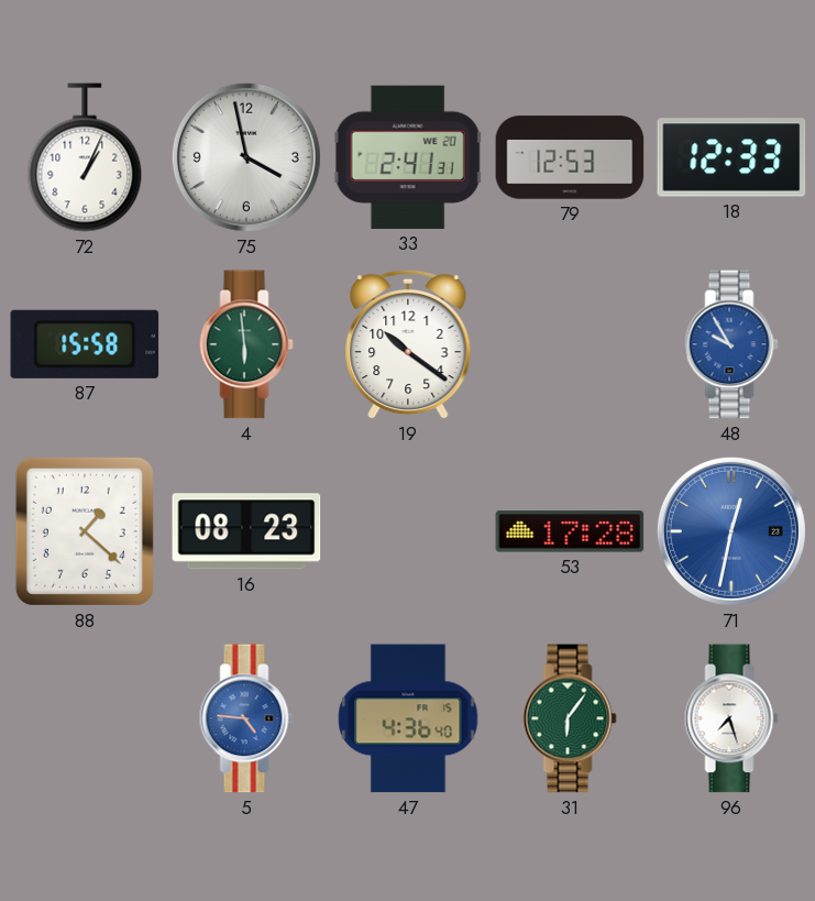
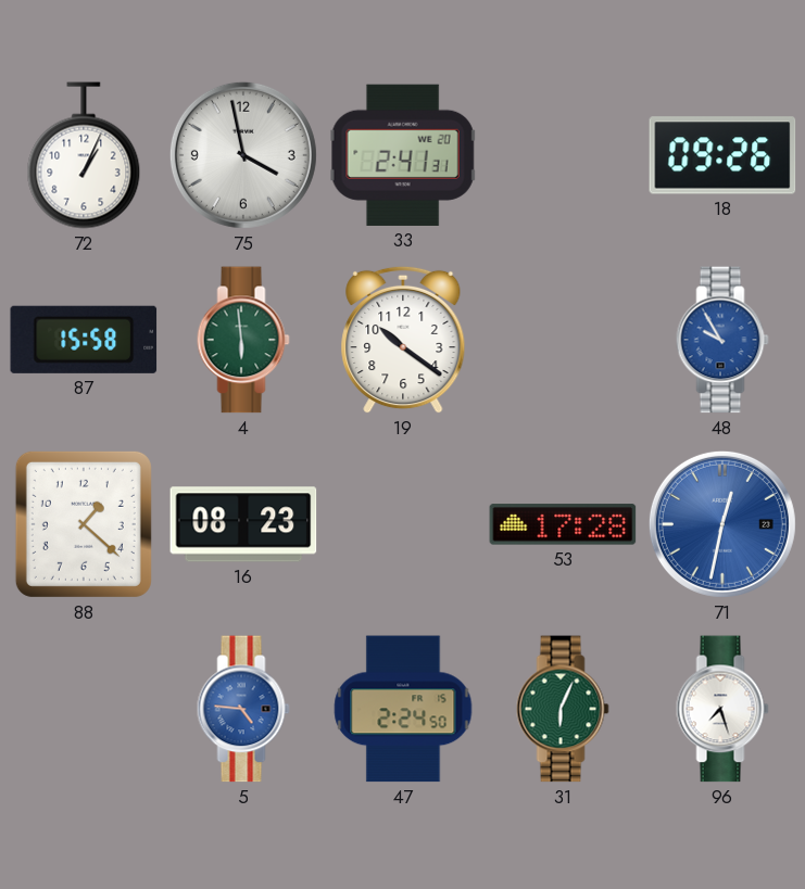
79: 12:53 -> none
18: 12:33 -> 09:26
47: 4:36 -> 2:24
31: 6:06 -> 6:04
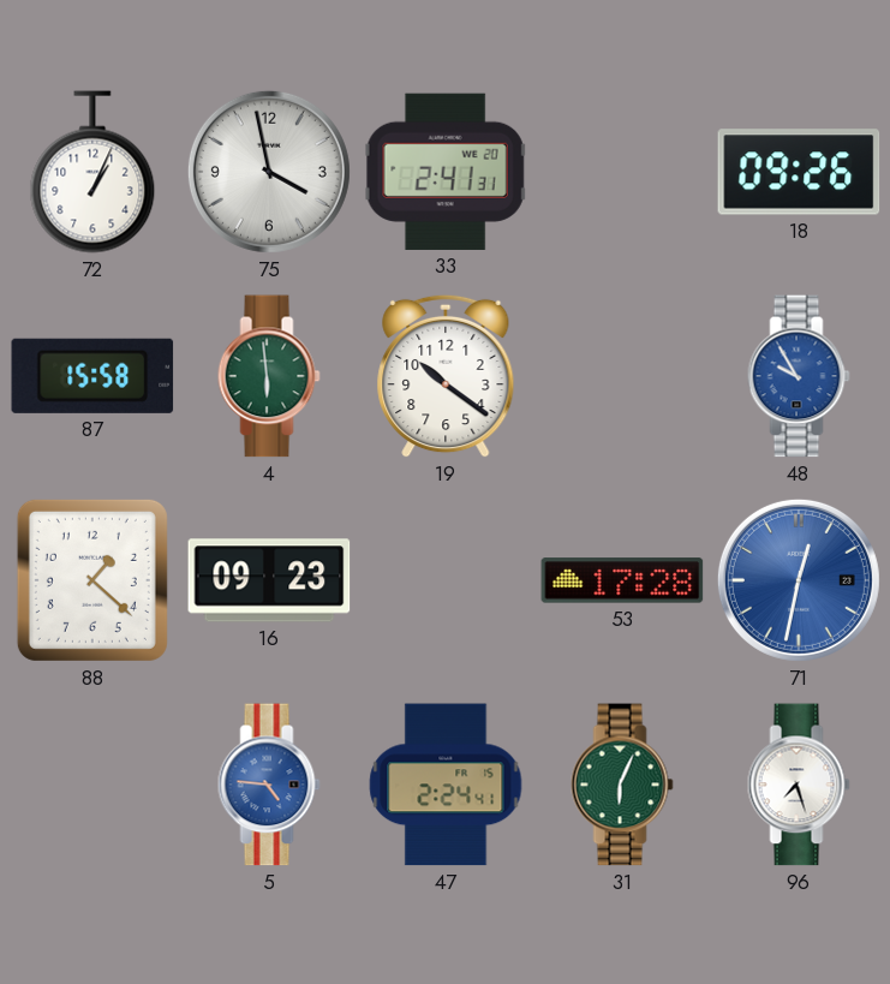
16: 08:23 -> 09:23
47: 2:24:50 -> 2:24:41
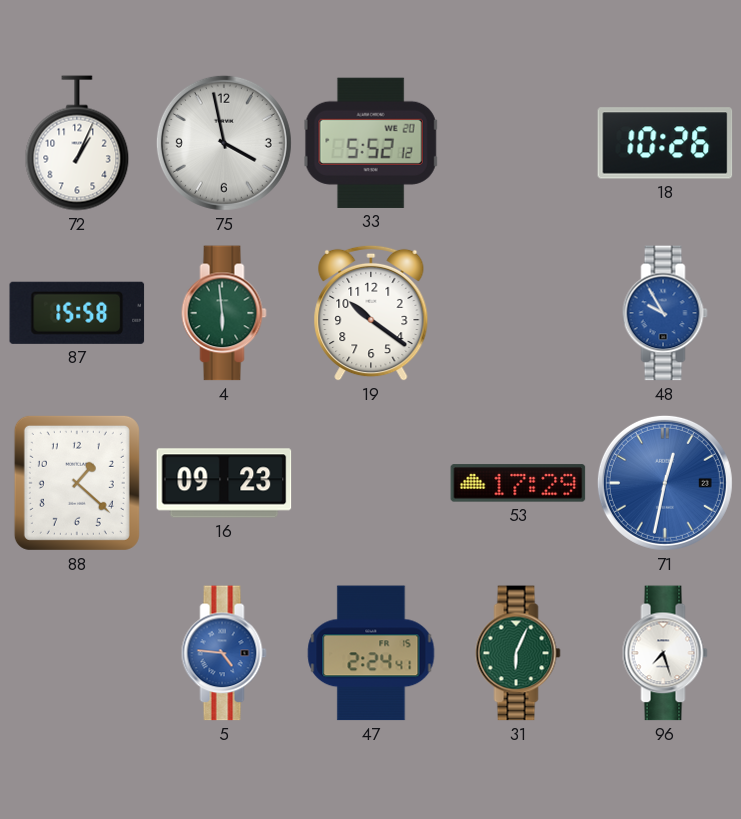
33: 2:41 -> 5:52
18: 09:26 -> 10:26
53: 17:28 -> 17:29
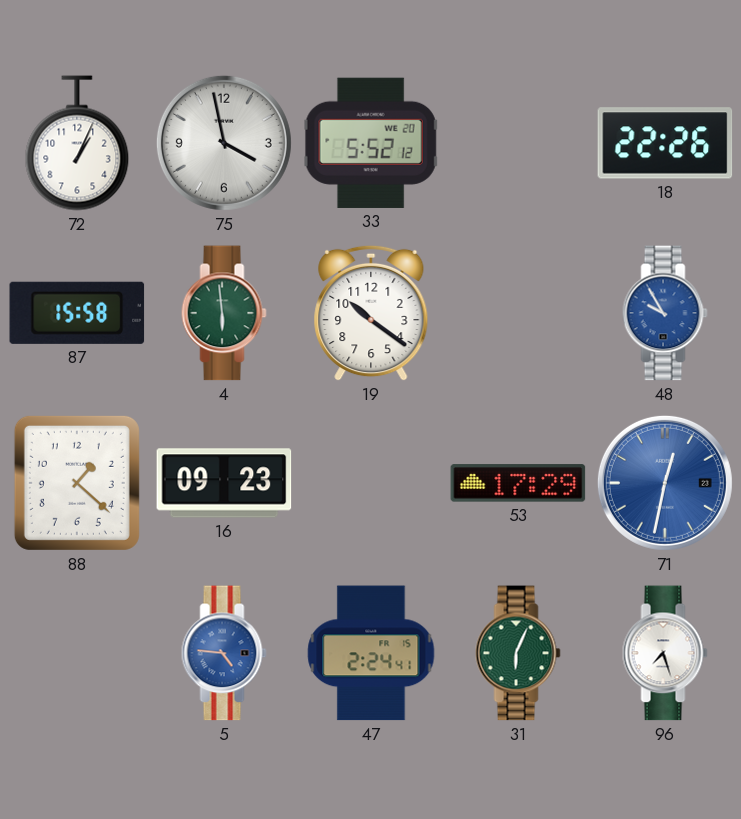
18: 10:26 -> 22:26
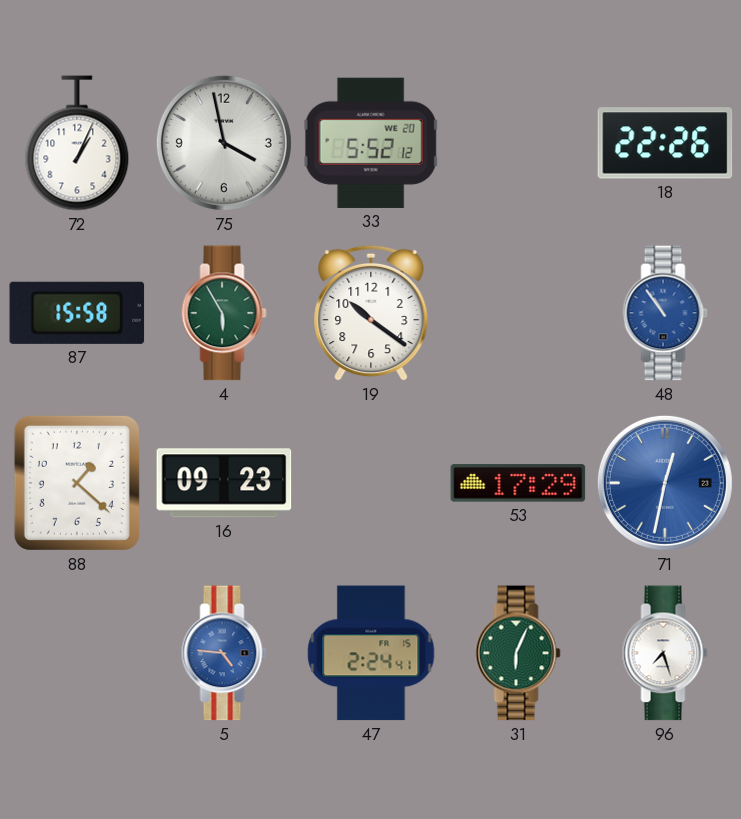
4: 5:59 -> 5:55
48: 9:55 -> 10:54
